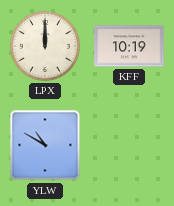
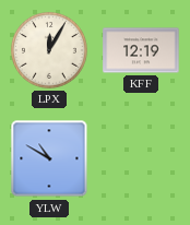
LPX: 12:00 -> 12:05
KFF: 10:19 -> 12:19
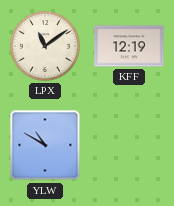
LPX: 12:05 -> 11:09
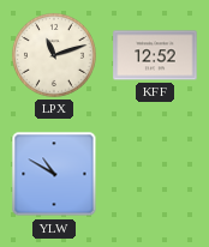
LPX: 11:09 -> 11:12
KFF: 12:19 -> 12:52
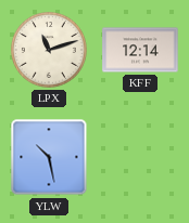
KFF: 12:52 -> 12:14
YLW: 10:50 -> 10:28
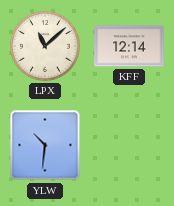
LPX: 11:12 -> 11:08
YLW: 10:28 -> 10:31
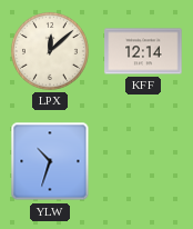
LPX: 11:08 -> 12:08
YLW: 10:31 -> 10:33
